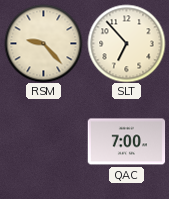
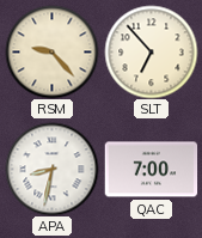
APA: none -> 8:32
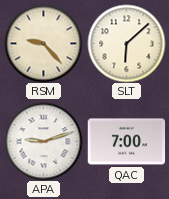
SLT: 6:53 -> 6:08
APA: 8:32 -> 9:12
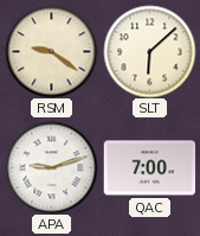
RSM: 9:23 -> 9:21
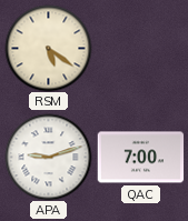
RSM: 9:21 -> 5:21
SLT: 6:08 -> none
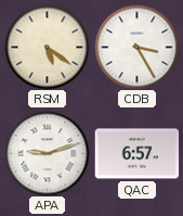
CDB: none -> 3:25
QAC: 7:00 -> 6:57
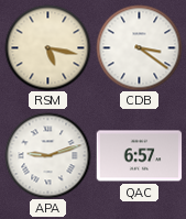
RSM: 5:21 -> 5:17
CDB: 3:25 -> 3:21
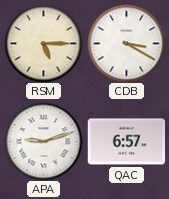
RSM: 5:17 -> 5:15
CDB: 3:21 -> 3:20
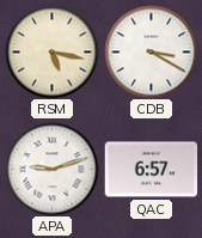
RSM: 5:15 -> 5:17
